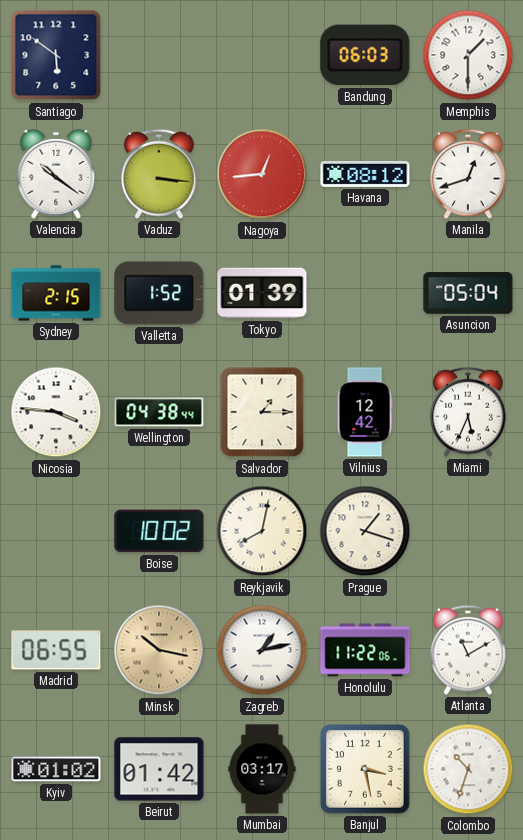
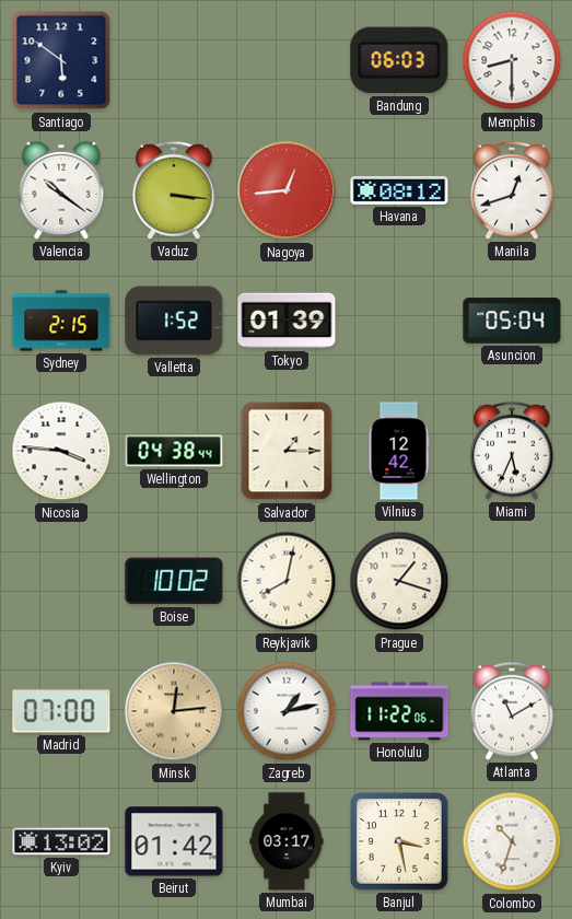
Memphis: 1:30 -> 8:30
Madrid: 06:55 -> 07:00
Minsk: 10:17 -> 12:14
Kyiv: 01:02 -> 13:02
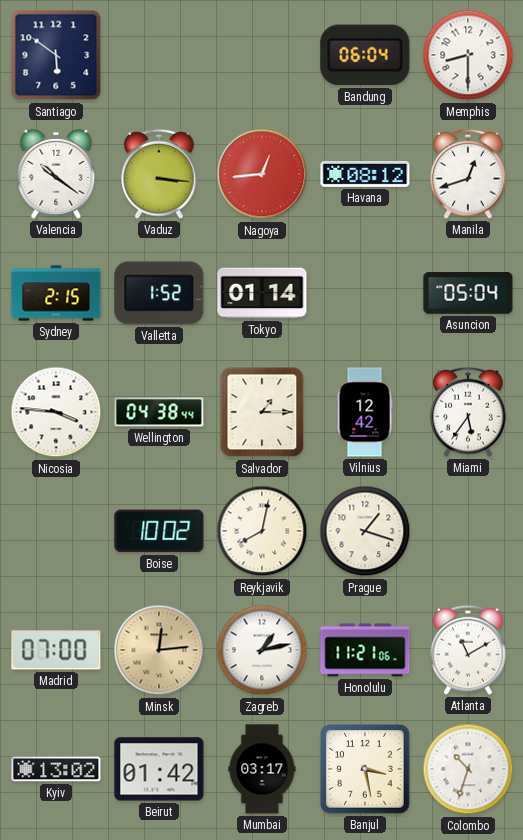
Bandung: 06:03 -> 06:04
Tokyo: 01:39 -> 01:14
Miami: 5:34 -> 5:36
Honolulu: 11:22 -> 11:21
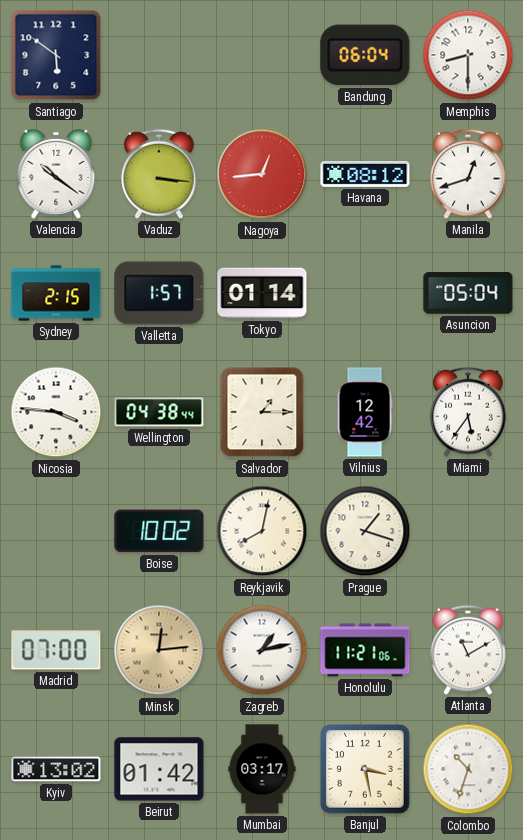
Valletta: 1:52 -> 1:57
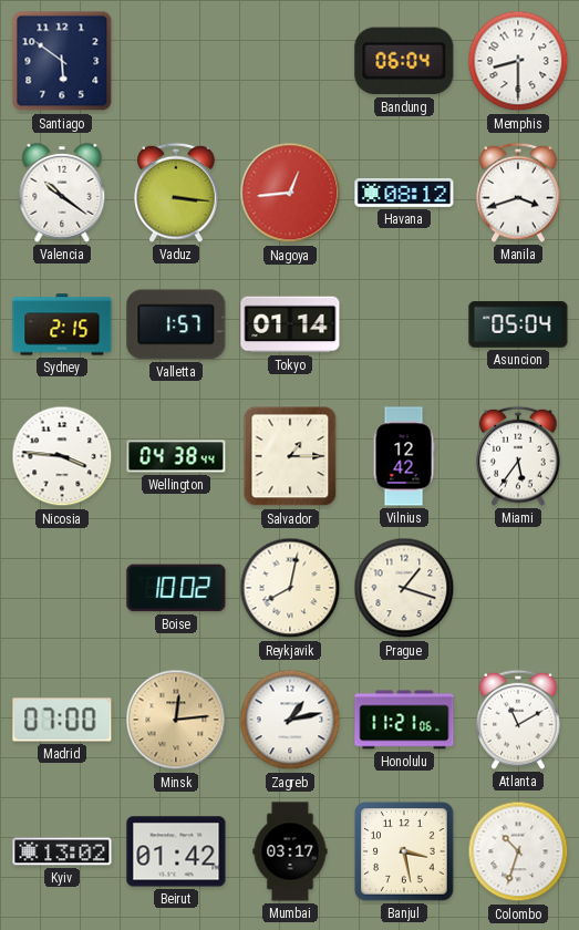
Manila: 12:42 -> 3:42
